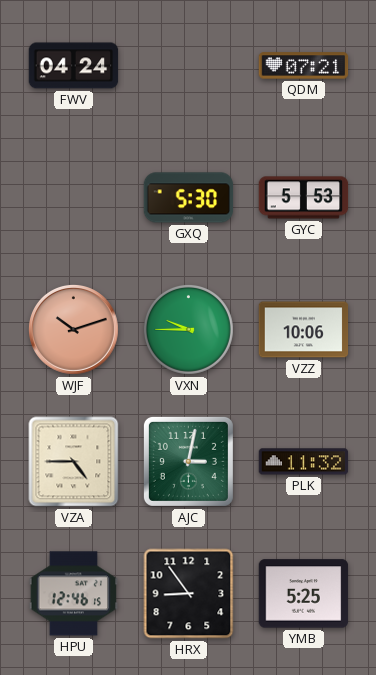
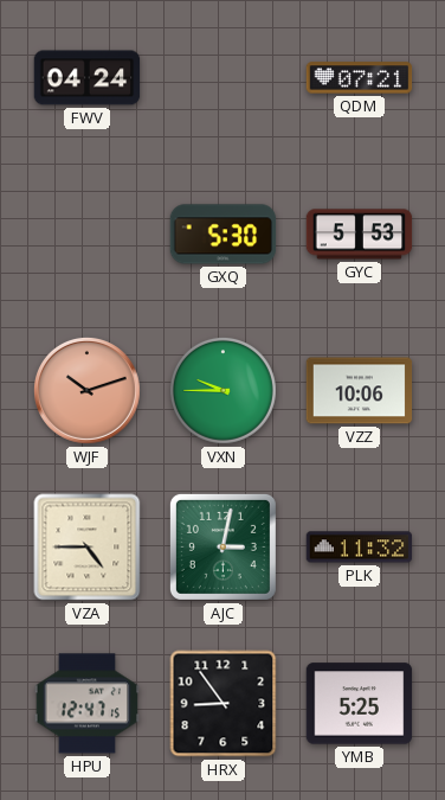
HPU: 12:46 -> 12:47
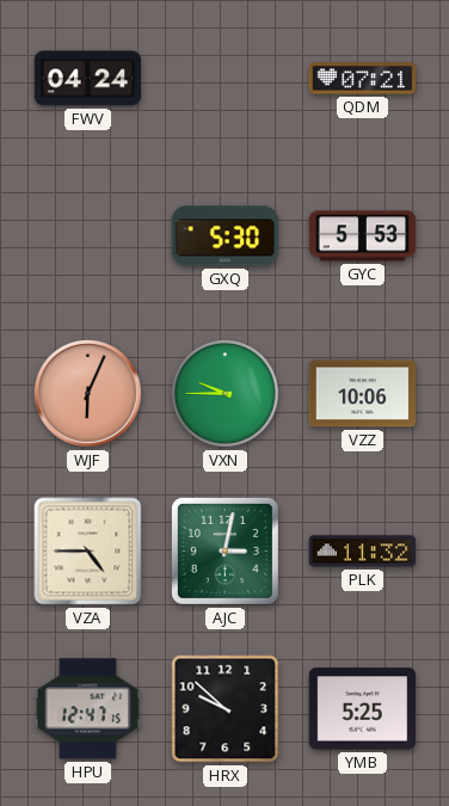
WJF: 10:12 -> 6:04
HRX: 8:54 -> 9:52
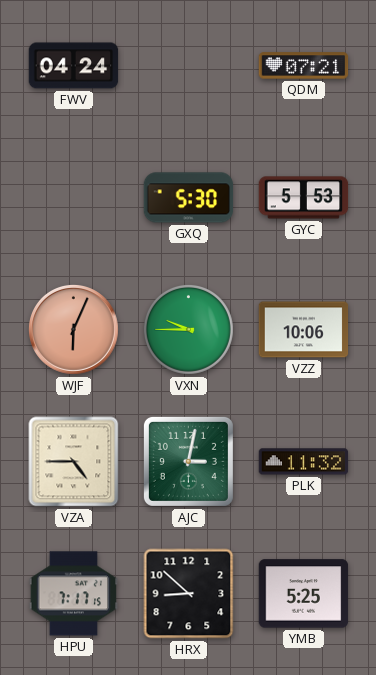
HPU: 12:47 -> 7:17
HRX: 9:52 -> 8:52
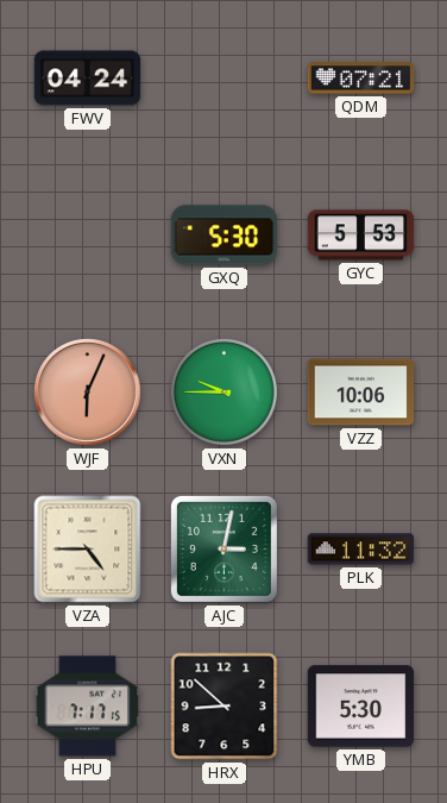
YMB: 5:25 -> 5:30
